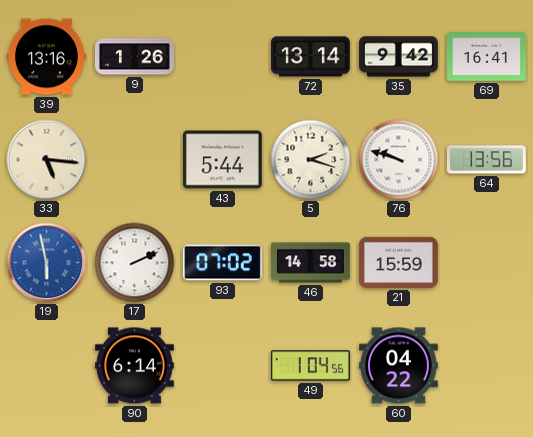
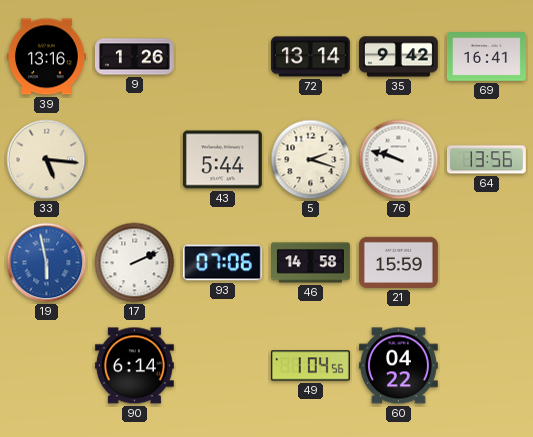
93: 07:02 -> 07:06
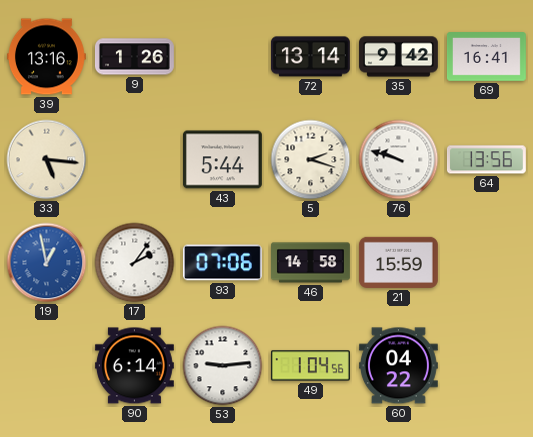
19: 5:58 -> 12:58
17: 2:11 -> 2:06
53: none -> 9:14
